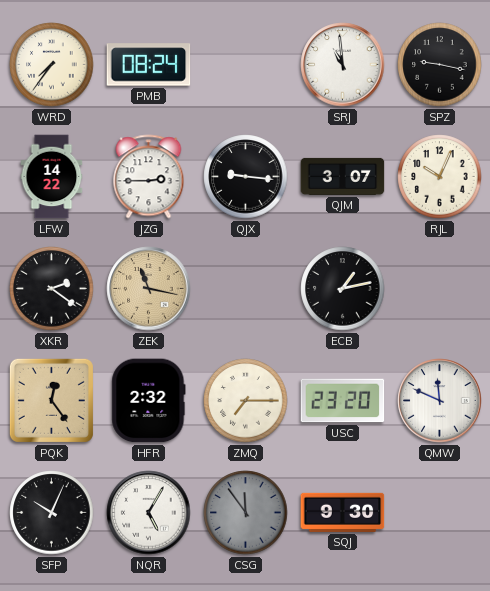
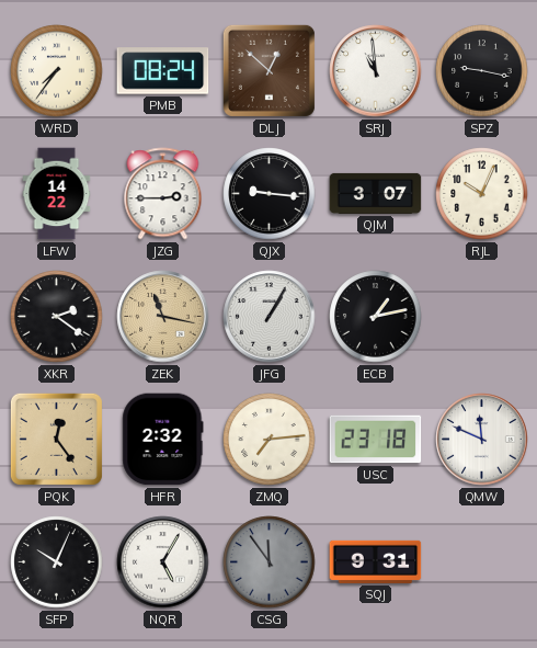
DLJ: none -> 12:52
JFG: none -> 1:05
ZMQ: 7:15 -> 7:14
USC: 23:20 -> 23:18
SQJ: 9:30 -> 9:31
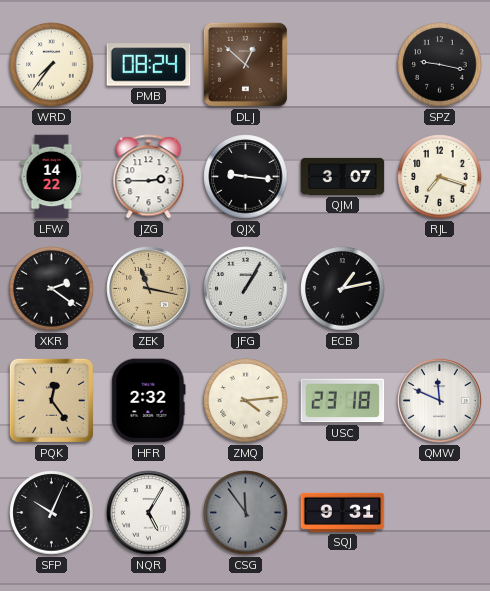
SRJ: 10:59 -> none
RJL: 10:04 -> 7:18
ZMQ: 7:14 -> 4:14
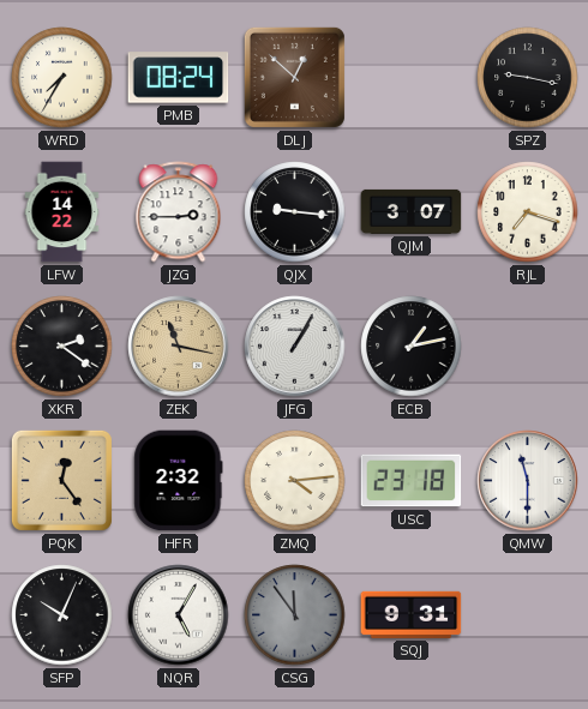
WRD: 7:36 -> 7:35
QMW: 11:49 -> 11:30
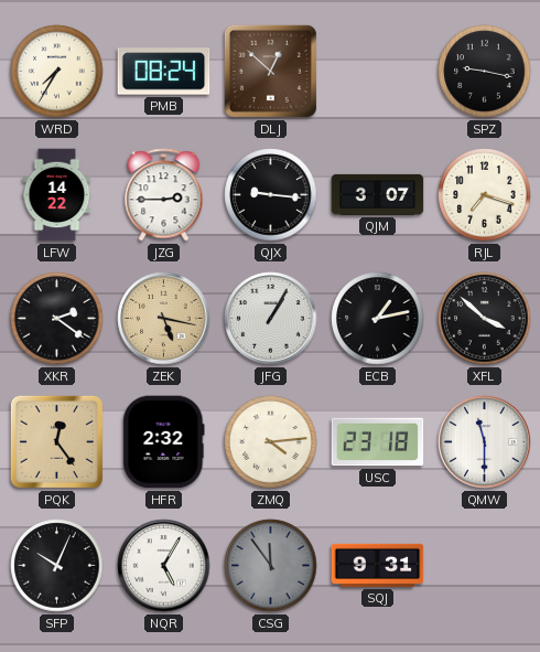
ZEK: 11:17 -> 5:17
XFL: none -> 3:52
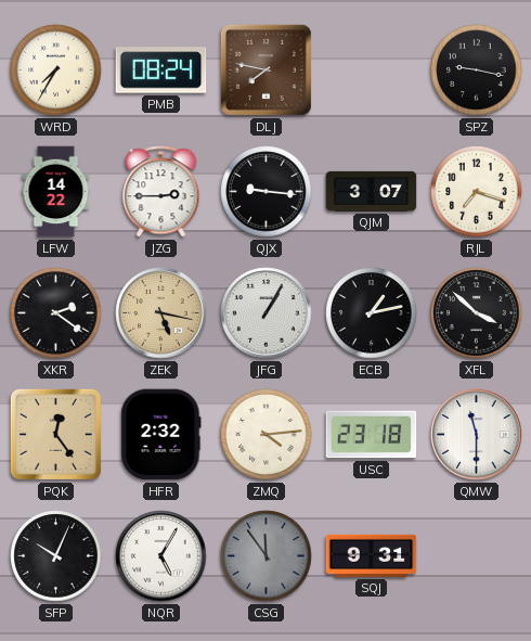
DLJ: 12:52 -> 7:47
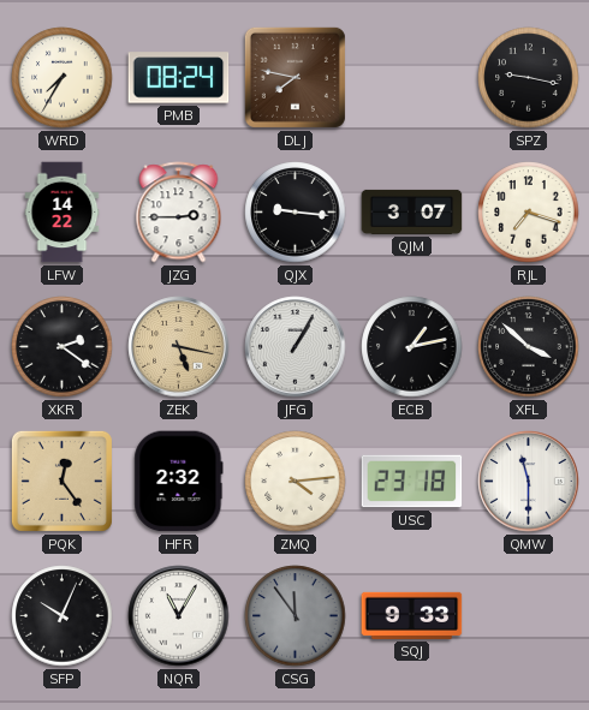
NQR: 5:05 -> 11:05
SQJ: 9:31 -> 9:33
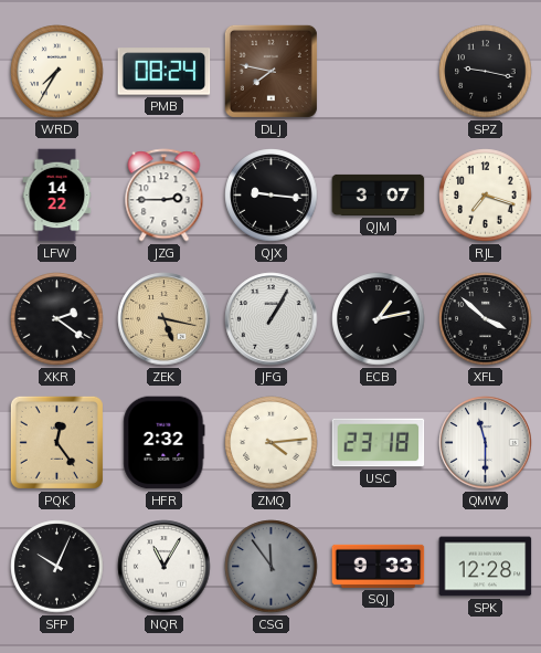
SPK: none -> 12:28
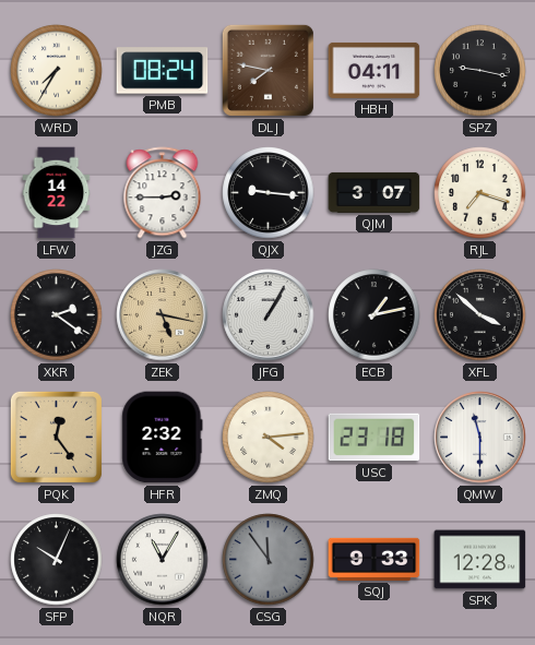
HBH: none -> 04:11
